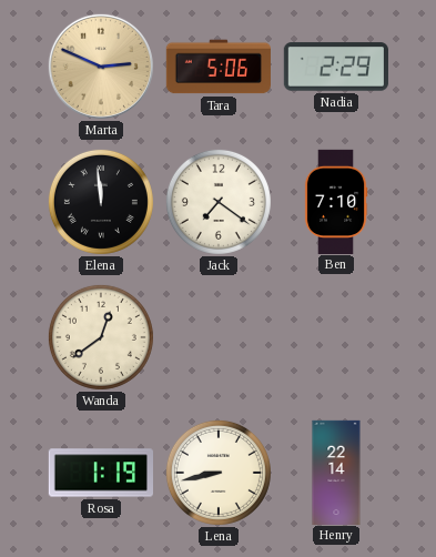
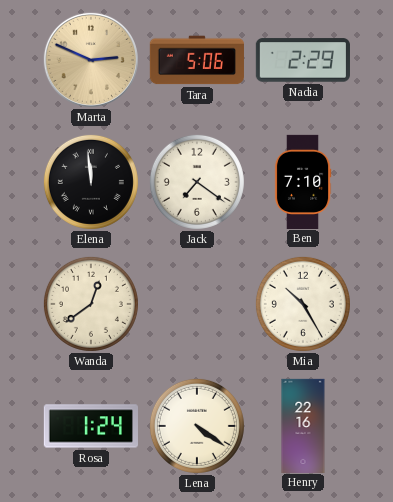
Mia: none -> 10:25
Rosa: 1:19 -> 1:24
Lena: 8:43 -> 4:21
Henry: 22:14 -> 22:16
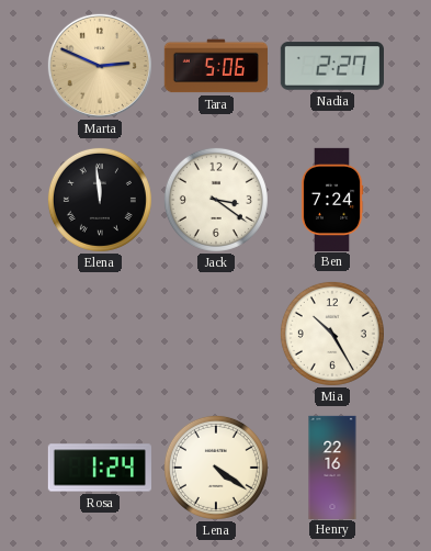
Nadia: 2:29 -> 2:27
Jack: 7:21 -> 3:21
Ben: 7:10 -> 7:24
Wanda: 12:39 -> none
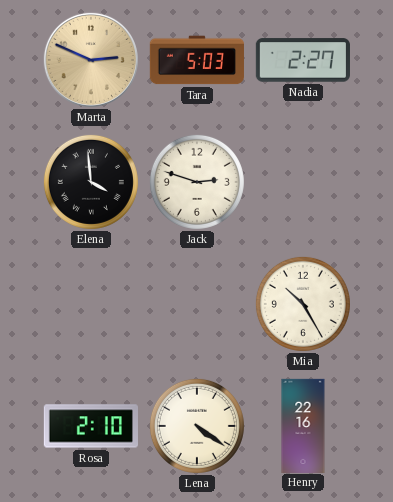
Tara: 5:06 -> 5:03
Elena: 11:59 -> 3:59
Jack: 3:21 -> 2:48
Ben: 7:24 -> none
Rosa: 1:24 -> 2:10
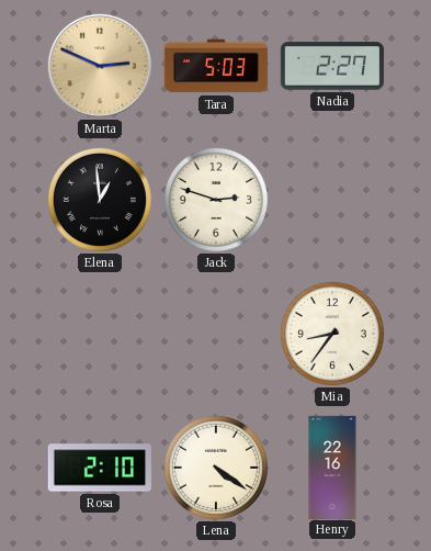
Elena: 3:59 -> 12:59
Mia: 10:25 -> 8:36
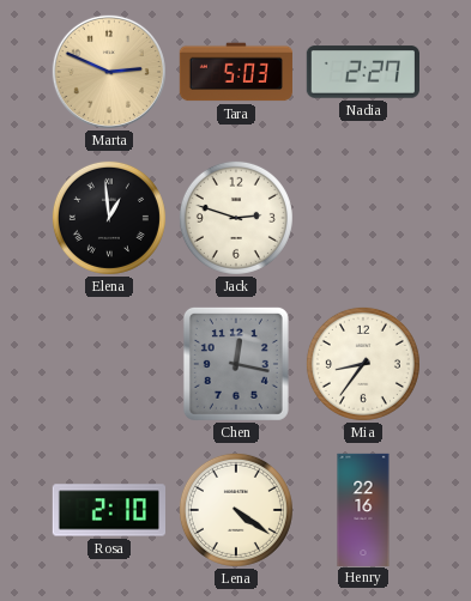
Chen: none -> 12:17
